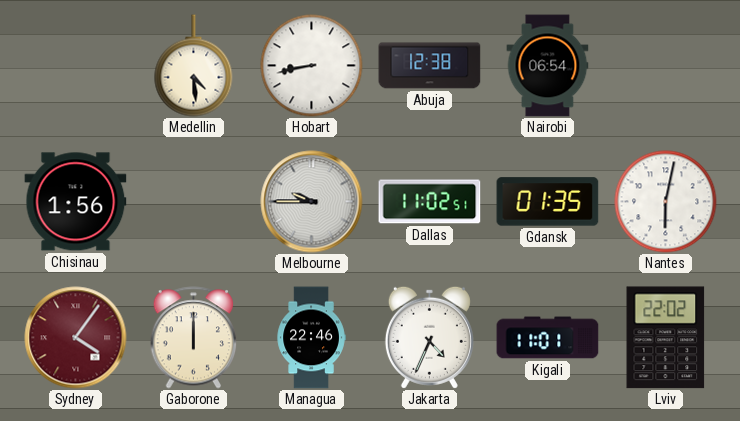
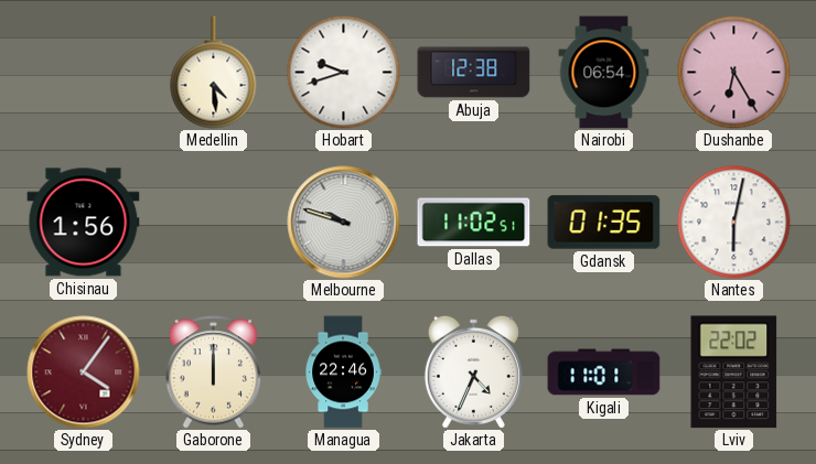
Hobart: 8:43 -> 9:42
Dushanbe: none -> 6:25
Melbourne: 9:45 -> 9:48
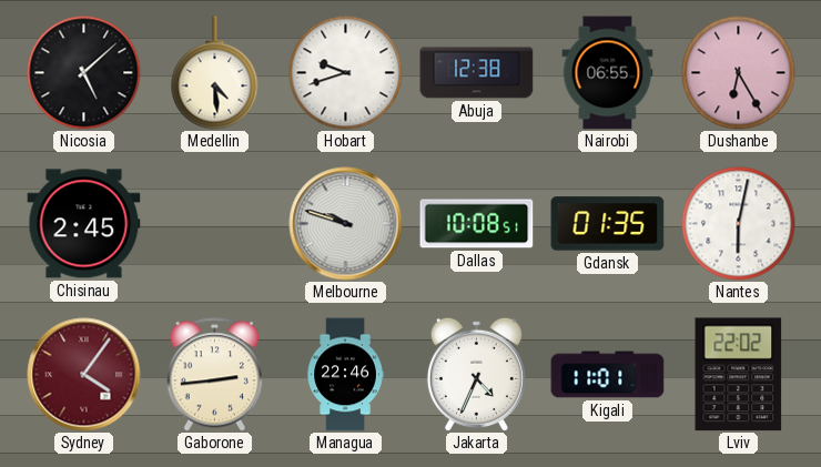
Nicosia: none -> 5:08
Nairobi: 06:54 -> 06:55
Chisinau: 1:56 -> 2:45
Dallas: 11:02 -> 10:08
Gaborone: 12:00 -> 2:44
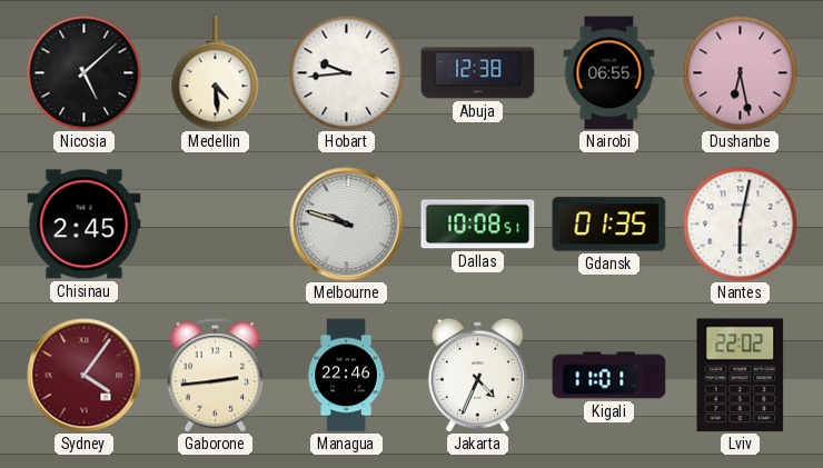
Hobart: 9:42 -> 9:44
Dushanbe: 6:25 -> 6:28
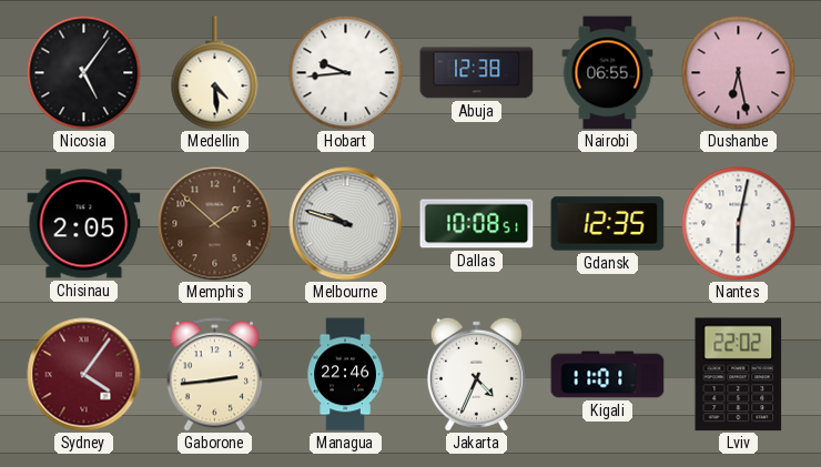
Nicosia: 5:08 -> 5:06
Chisinau: 2:45 -> 2:05
Memphis: none -> 1:52
Gdansk: 01:35 -> 12:35
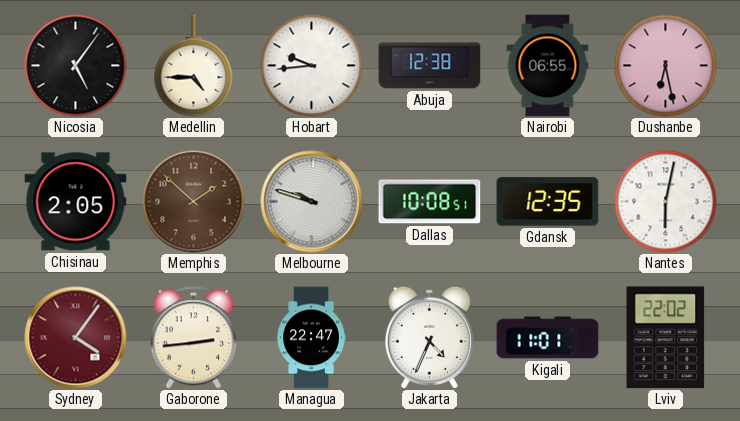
Medellin: 4:29 -> 4:45
Managua: 22:46 -> 22:47
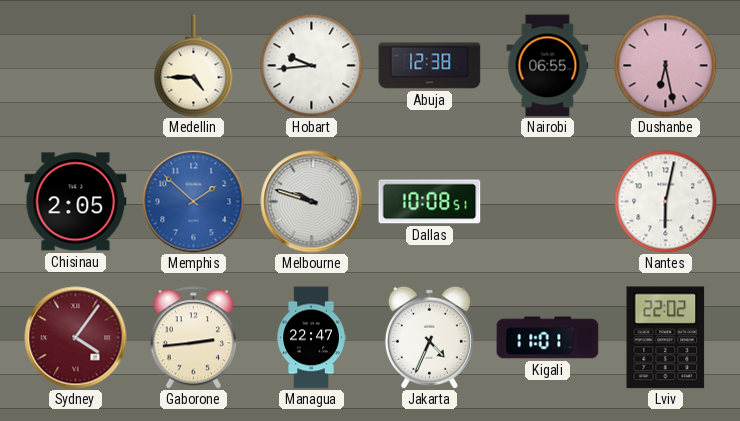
Nicosia: 5:06 -> none
Memphis dial: brown -> blue
Gdansk: 12:35 -> none
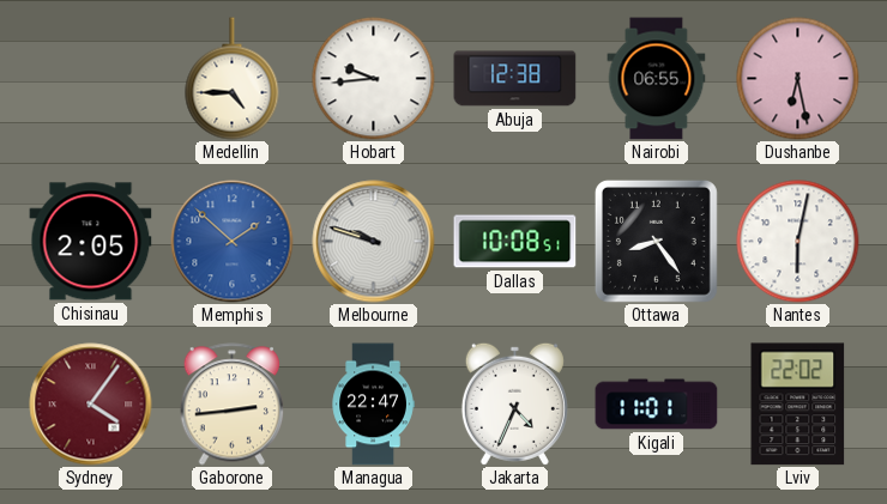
Ottawa: none -> 8:24
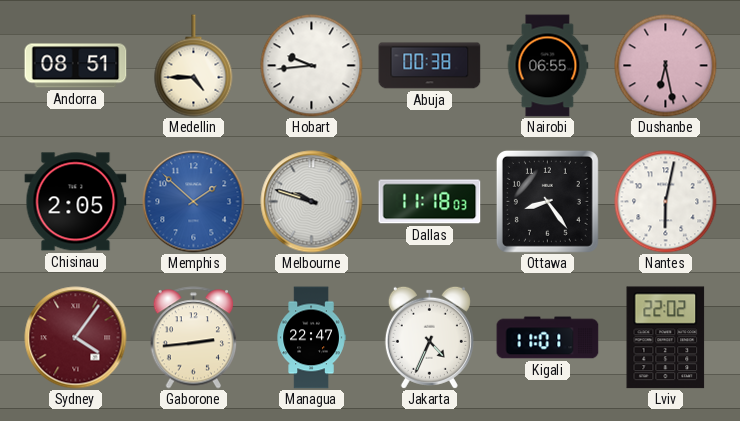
Andorra: none -> 08:51
Abuja: 12:38 -> 00:38
Dallas: 10:08 -> 11:18
